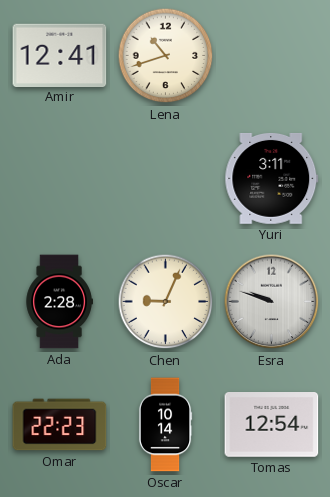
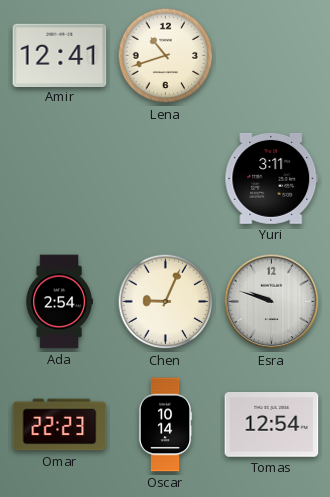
Ada: 2:28 -> 2:54
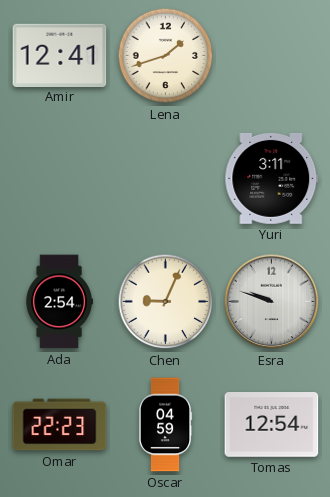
Lena: 10:42 -> 1:42
Oscar: 10:14 -> 04:59
